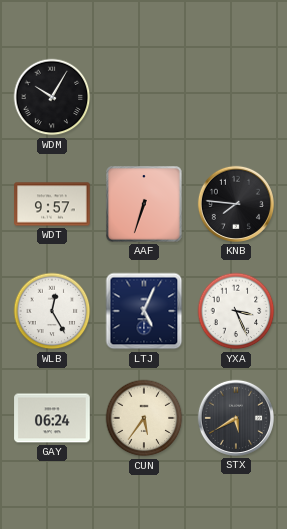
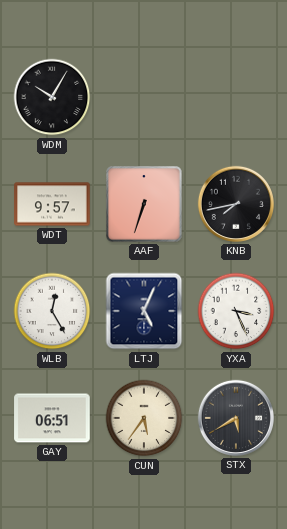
KNB: 7:46 -> 7:43
GAY: 06:24 -> 06:51
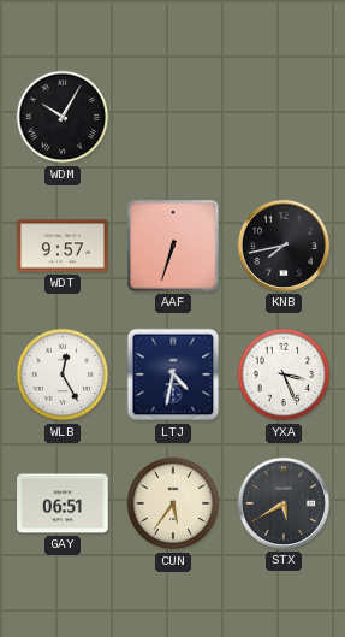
LTJ: 5:04 -> 4:32
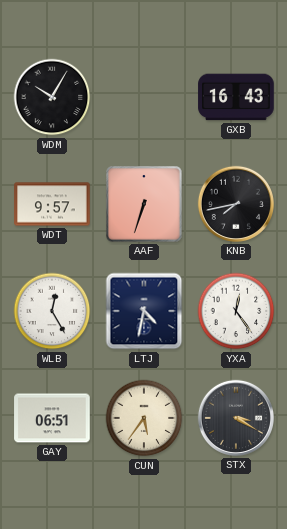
GXB: none -> 16:43
YXA: 3:26 -> 12:24
STX: 5:40 -> 3:20
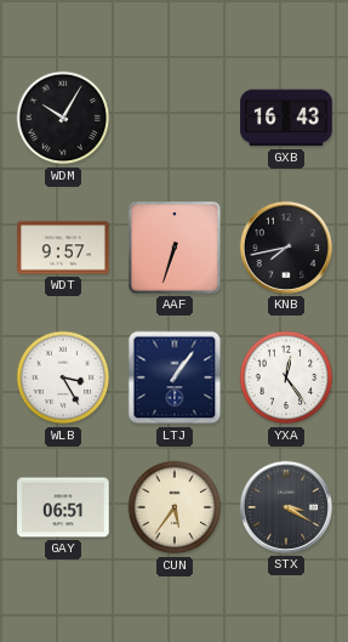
WLB: 12:25 -> 3:25
LTJ: 4:32 -> 1:06
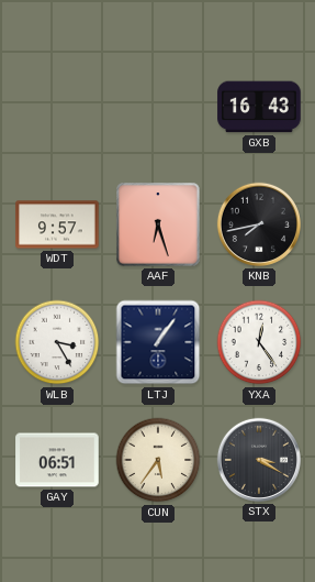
WDM: 10:05 -> none
AAF: 6:33 -> 6:27
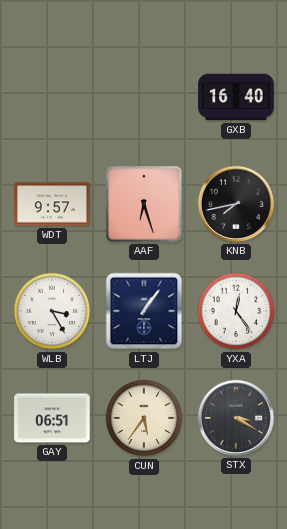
GXB: 16:43 -> 16:40
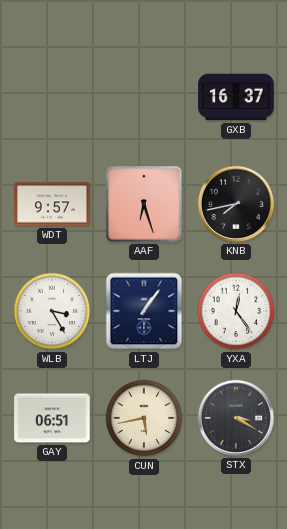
GXB: 16:40 -> 16:37
CUN: 5:36 -> 5:43
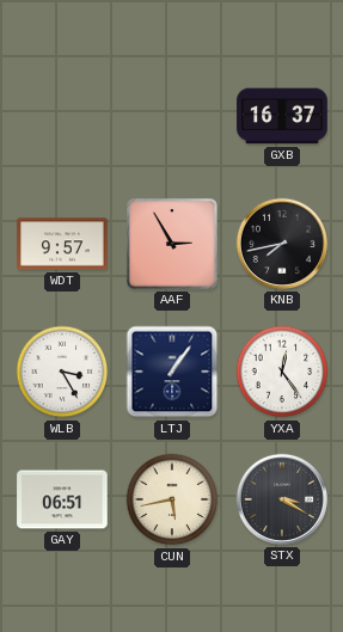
AAF: 6:27 -> 2:55
